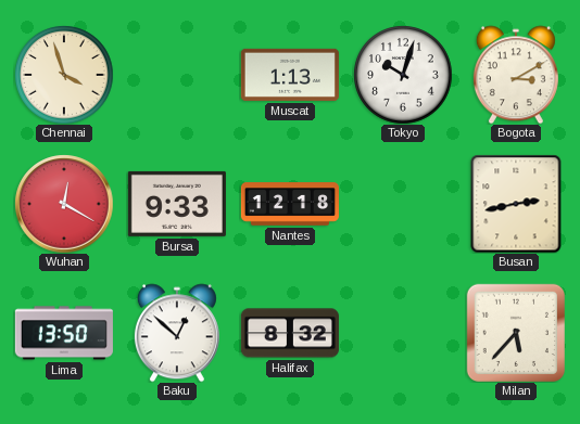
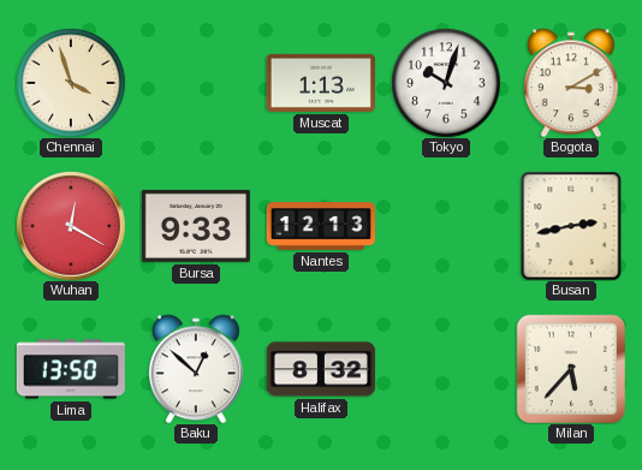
Nantes: 12:18 -> 12:13
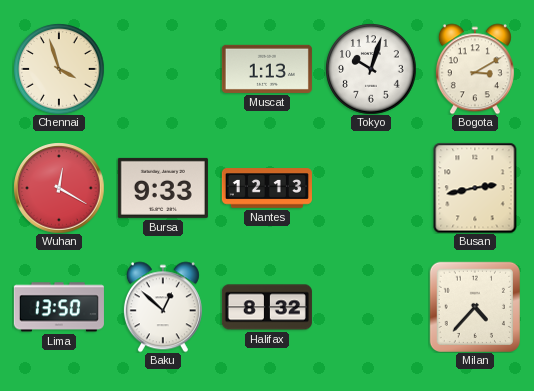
Milan: 5:37 -> 4:37
